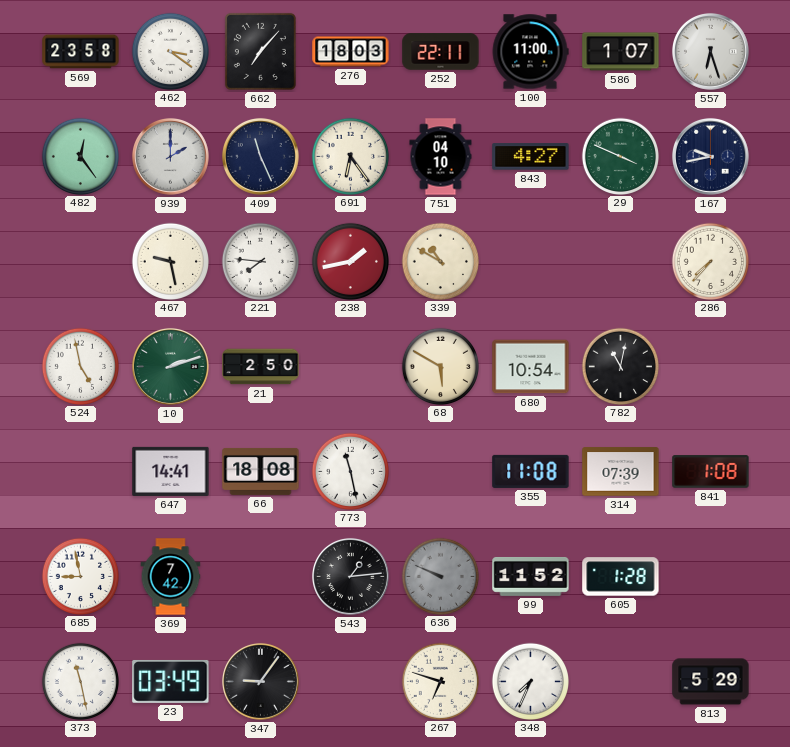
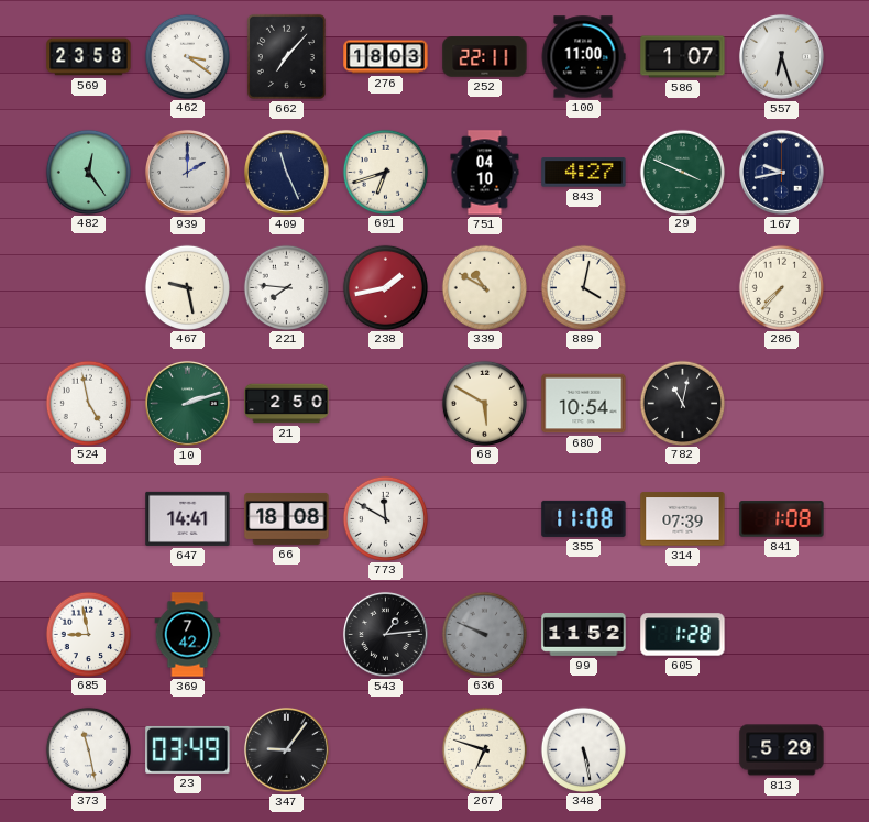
691: 6:24 -> 6:42
889: none -> 4:02
773: 11:28 -> 11:50
348: 7:34 -> 5:28
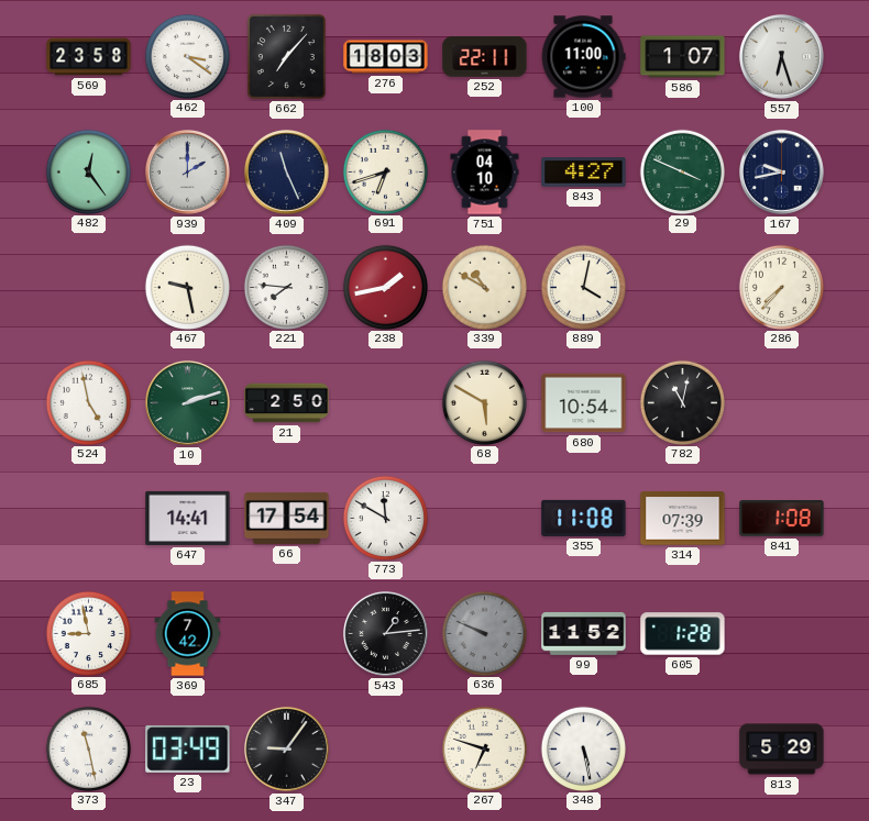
66: 18:08 -> 17:54
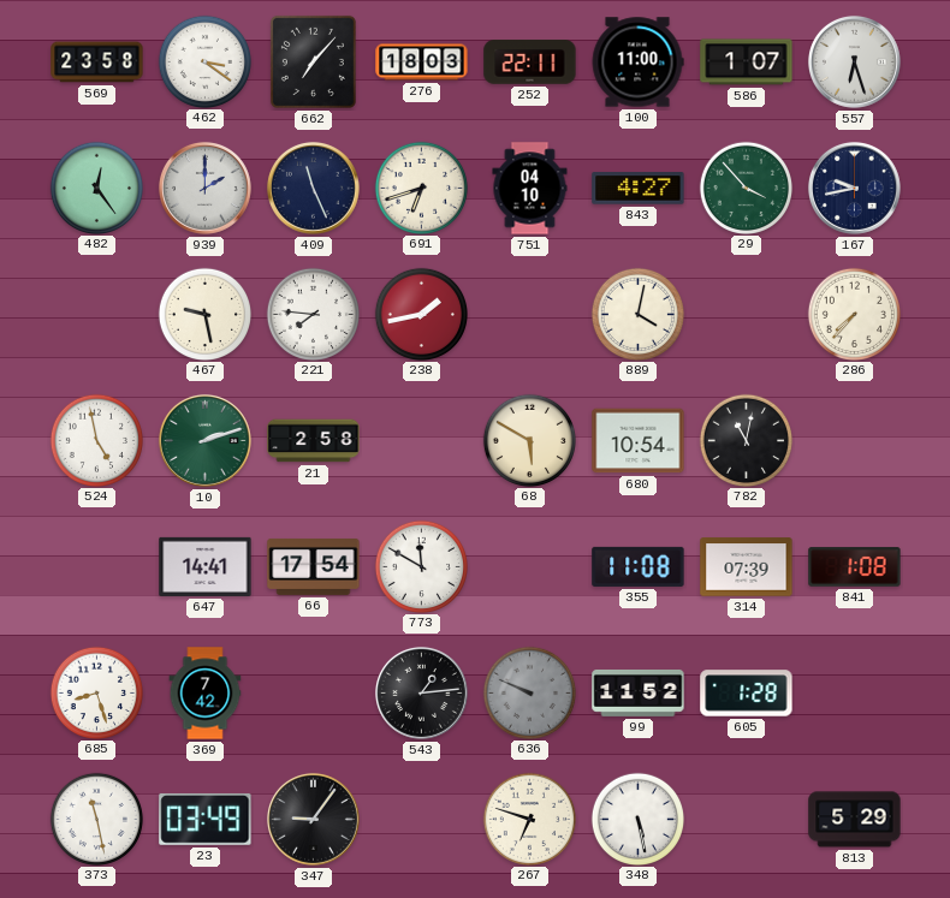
29: 3:49 -> 3:53
339: 10:50 -> none
21: 2:50 -> 2:58
685: 8:58 -> 8:27
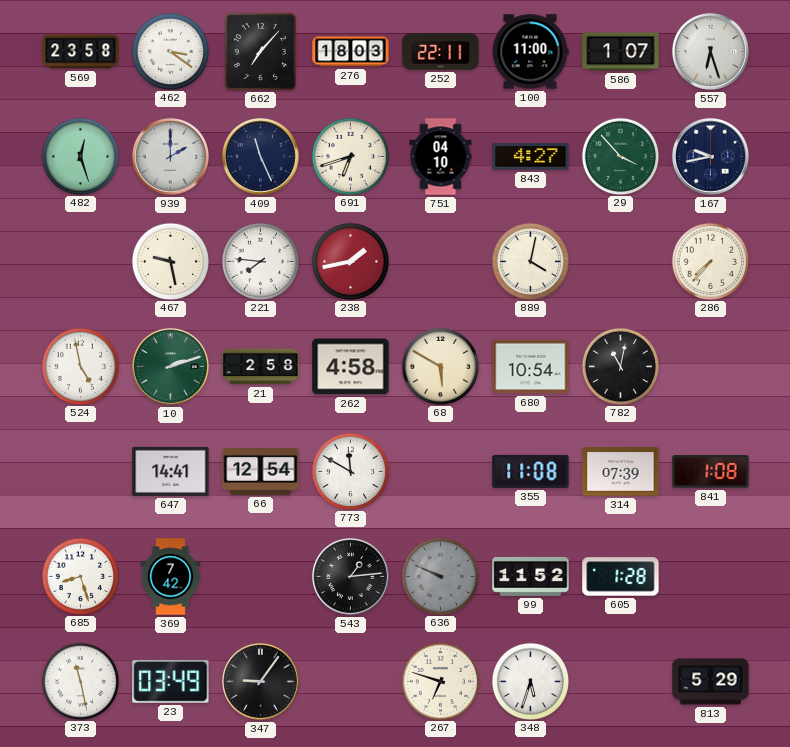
482: 12:24 -> 12:27
262: none -> 4:58
66: 17:54 -> 12:54
348: 5:28 -> 5:33
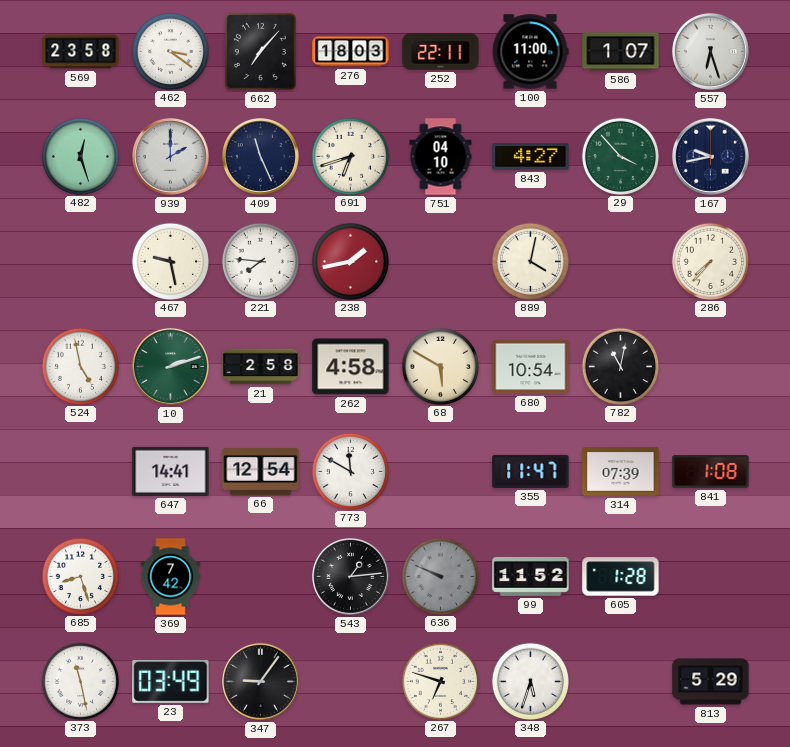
355: 11:08 -> 11:47
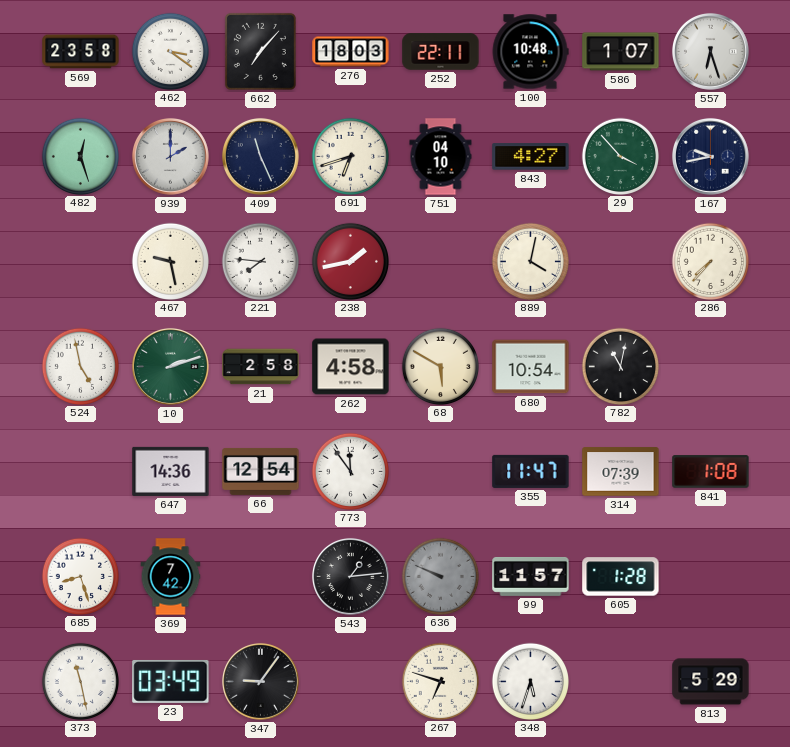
100: 11:00 -> 10:48
647: 14:41 -> 14:36
773: 11:50 -> 11:54
99: 11:52 -> 11:57
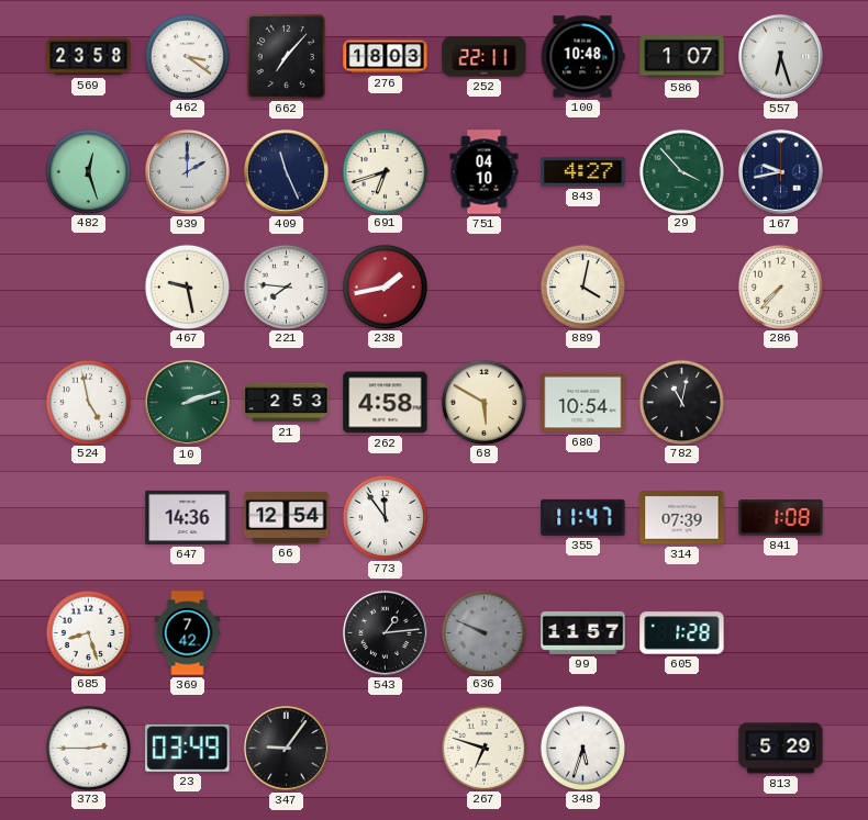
21: 2:58 -> 2:53
373: 11:28 -> 2:45
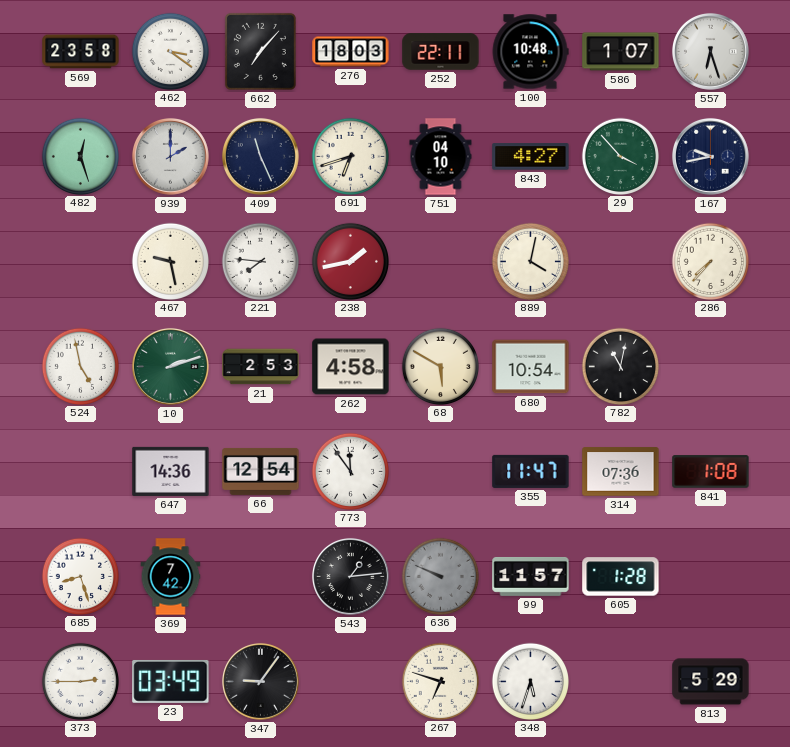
314: 07:39 -> 07:36
